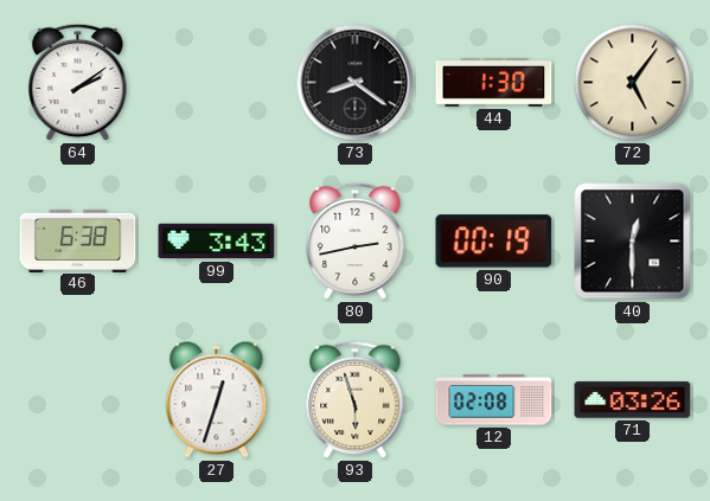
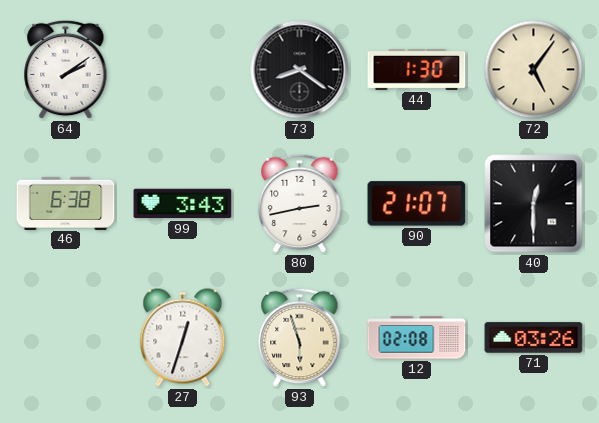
90: 00:19 -> 21:07
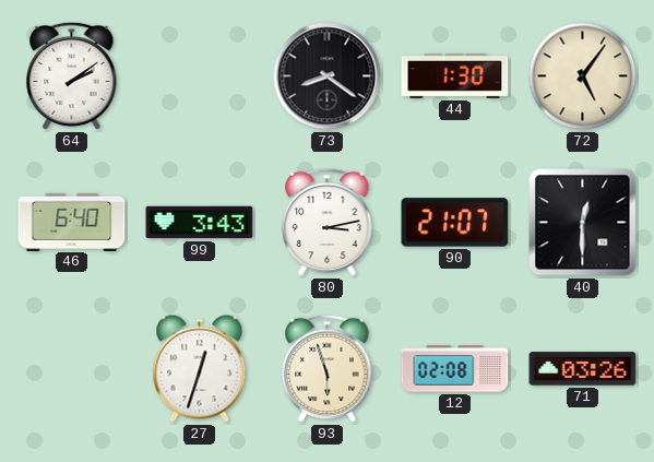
46: 6:38 -> 6:40
80: 2:43 -> 3:13
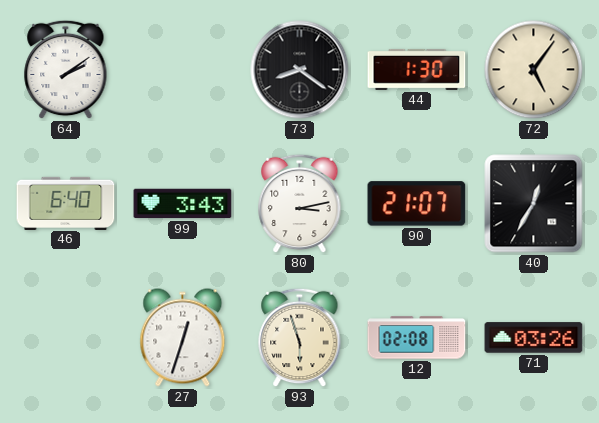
40: 12:30 -> 12:35
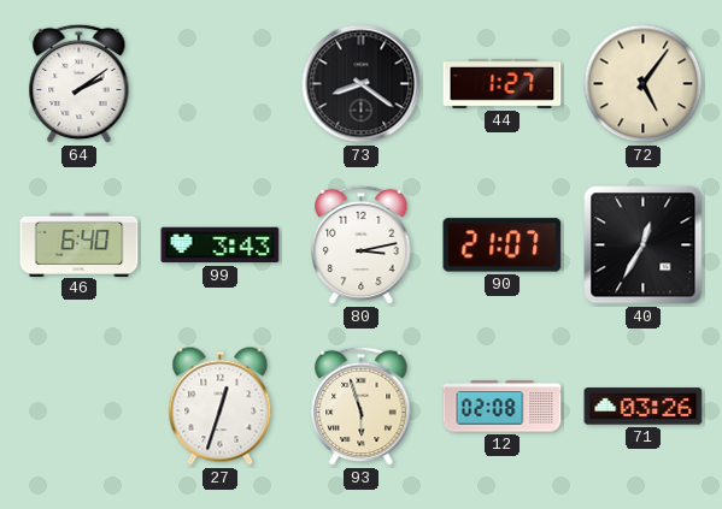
44: 1:30 -> 1:27
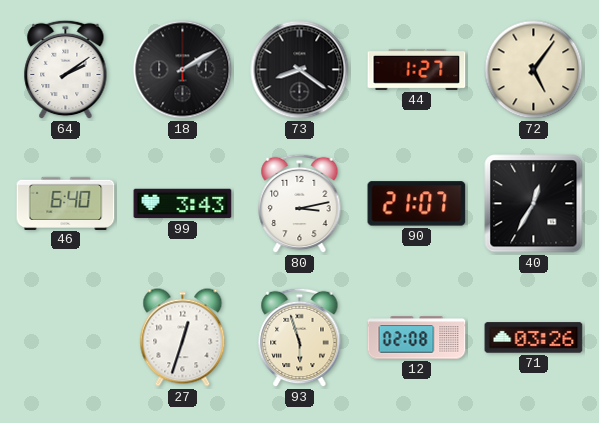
18: none -> 2:10
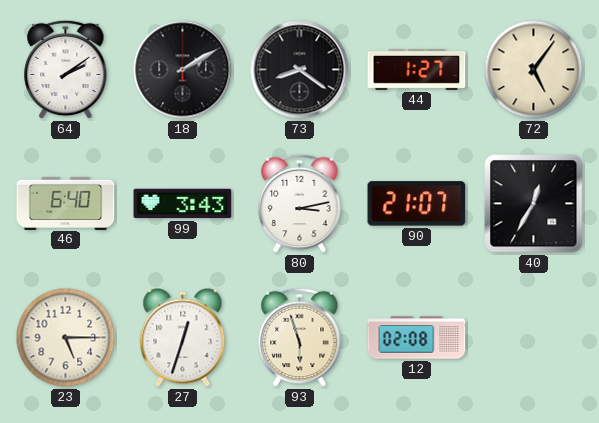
23: none -> 5:15
71: 03:26 -> none
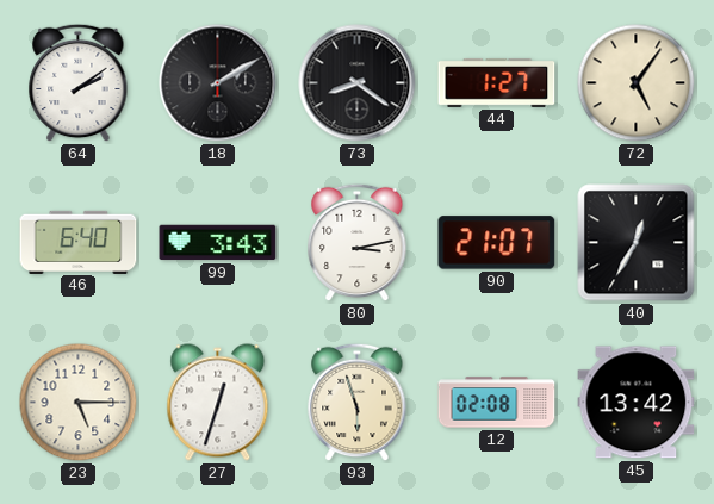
45: none -> 13:42
